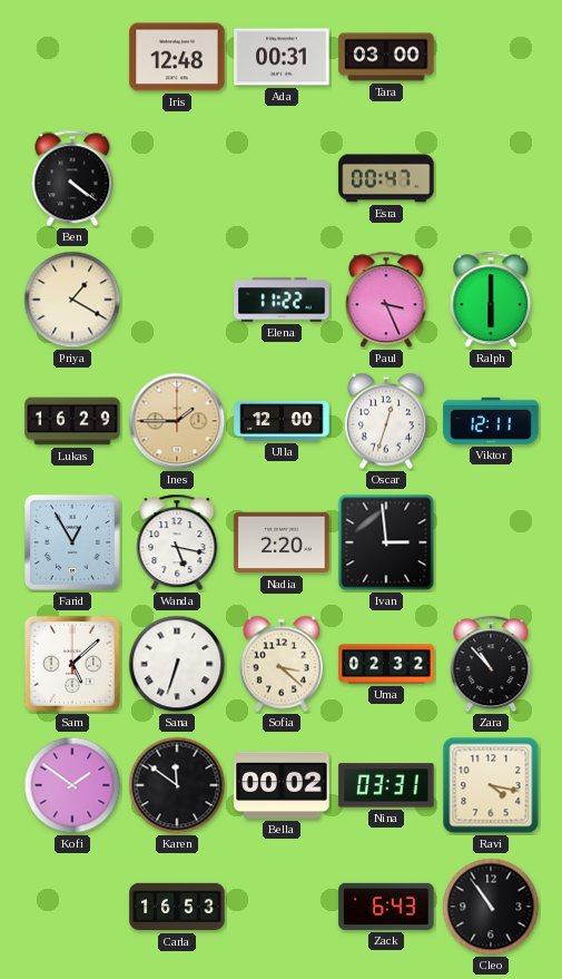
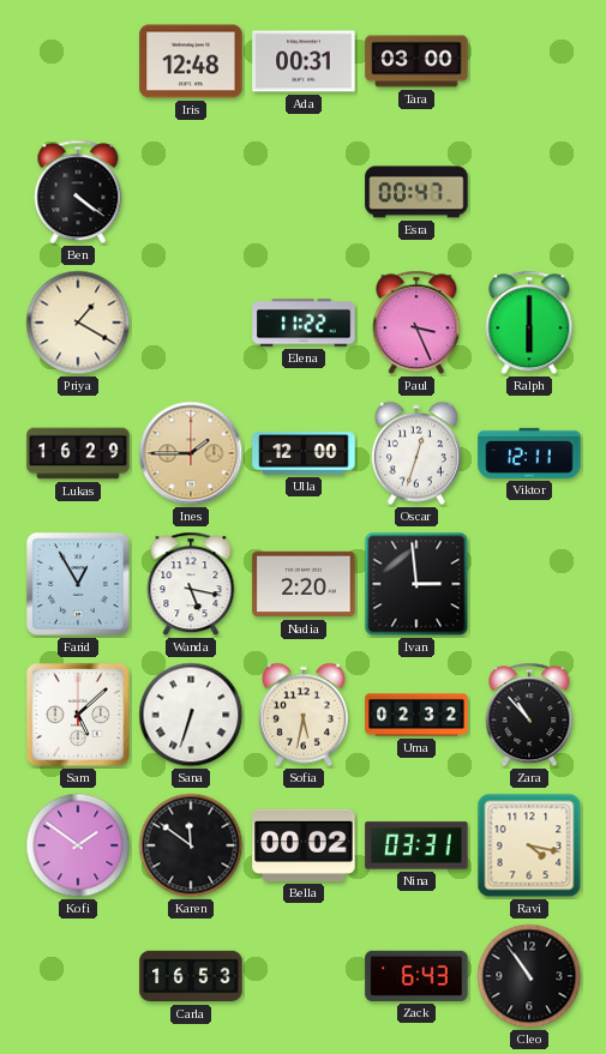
Sofia: 3:22 -> 5:32
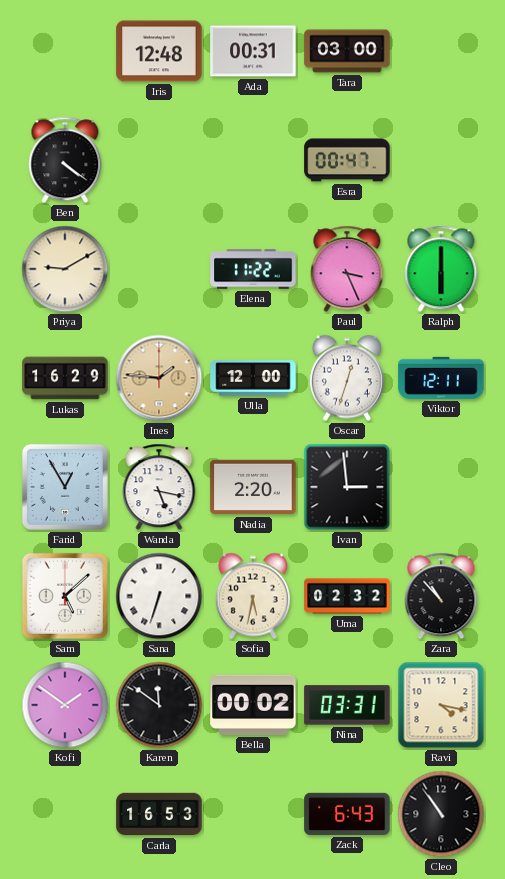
Priya: 1:20 -> 9:10
Ines: 1:45 -> 1:46
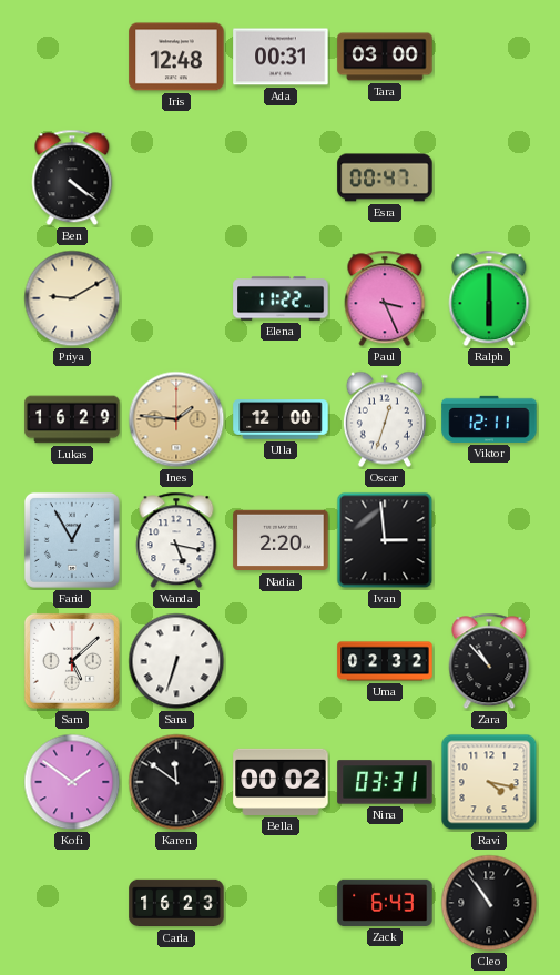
Sofia: 5:32 -> none
Carla: 16:53 -> 16:23
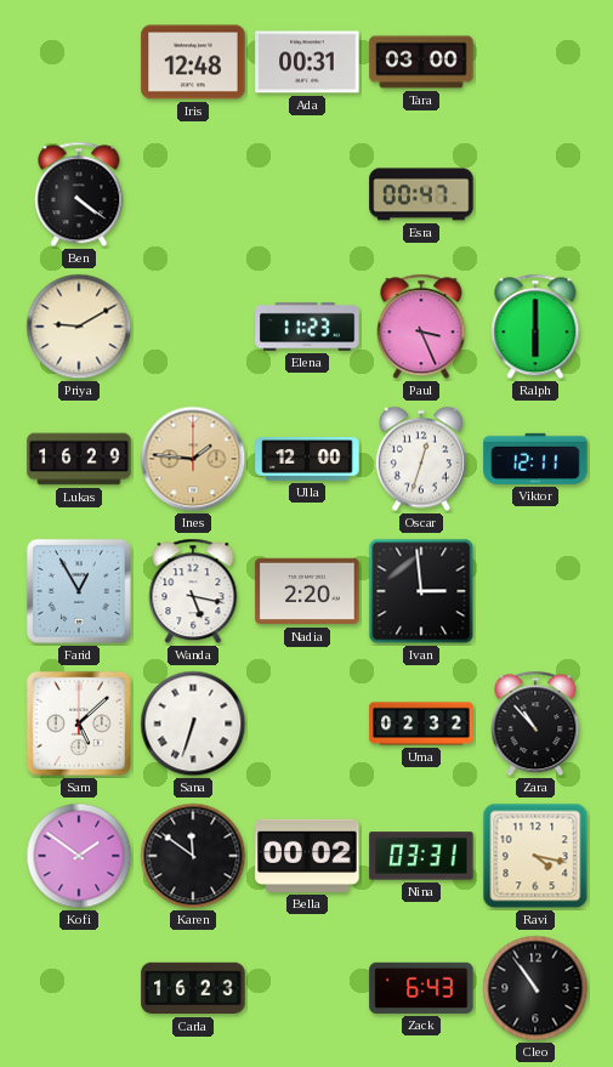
Elena: 11:22 -> 11:23
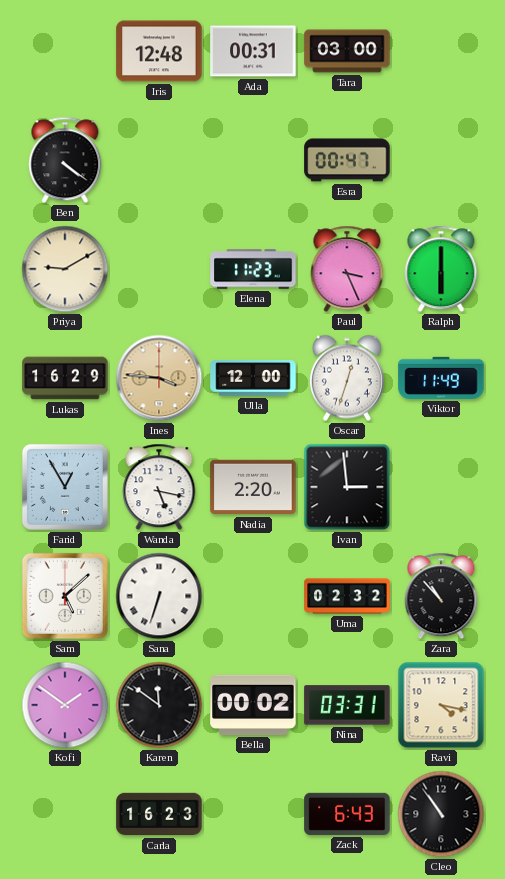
Ines: 1:46 -> 3:46
Viktor: 12:11 -> 11:49
